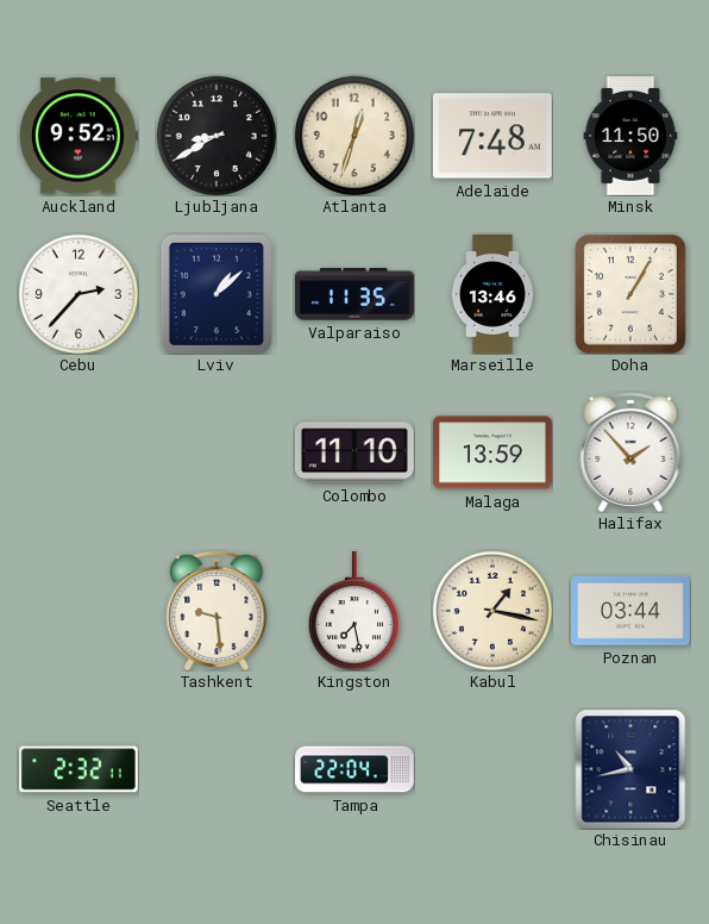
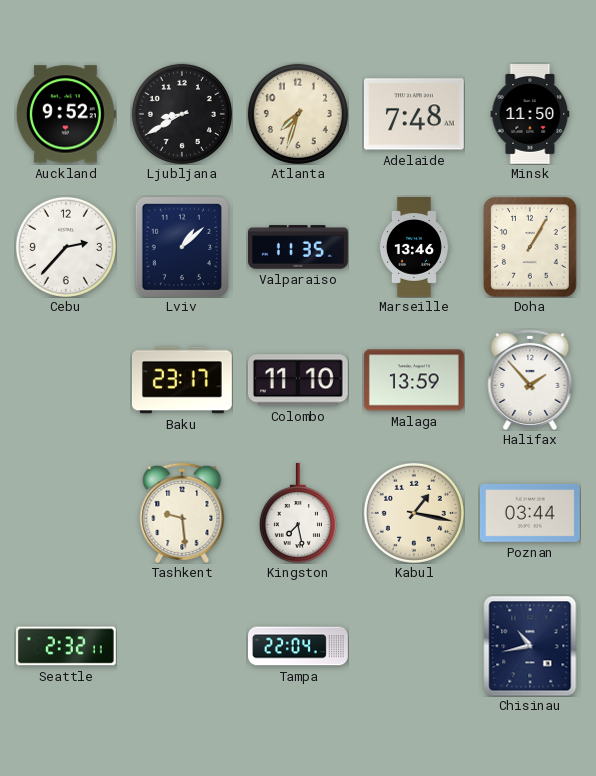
Atlanta: 12:33 -> 7:33
Baku: none -> 23:17
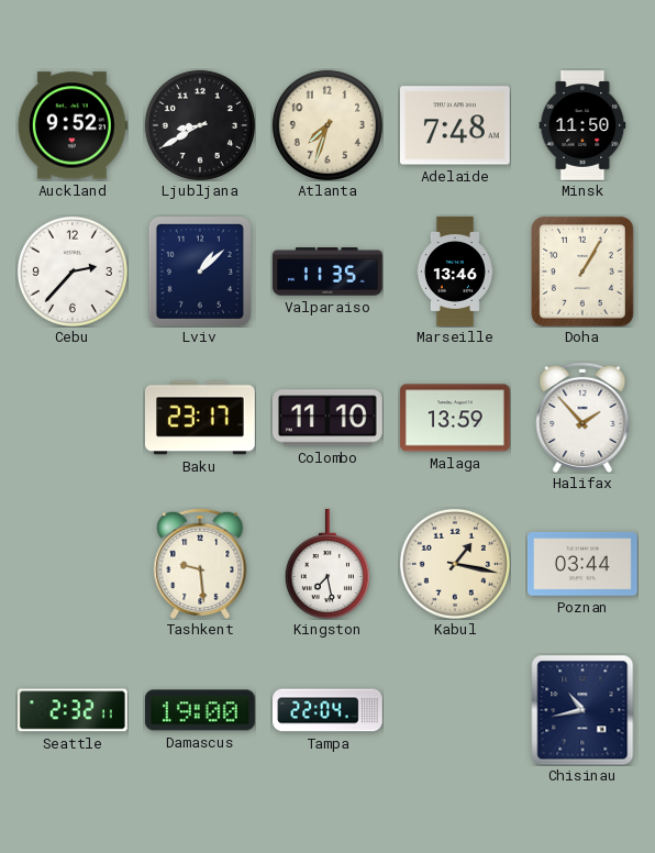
Damascus: none -> 19:00
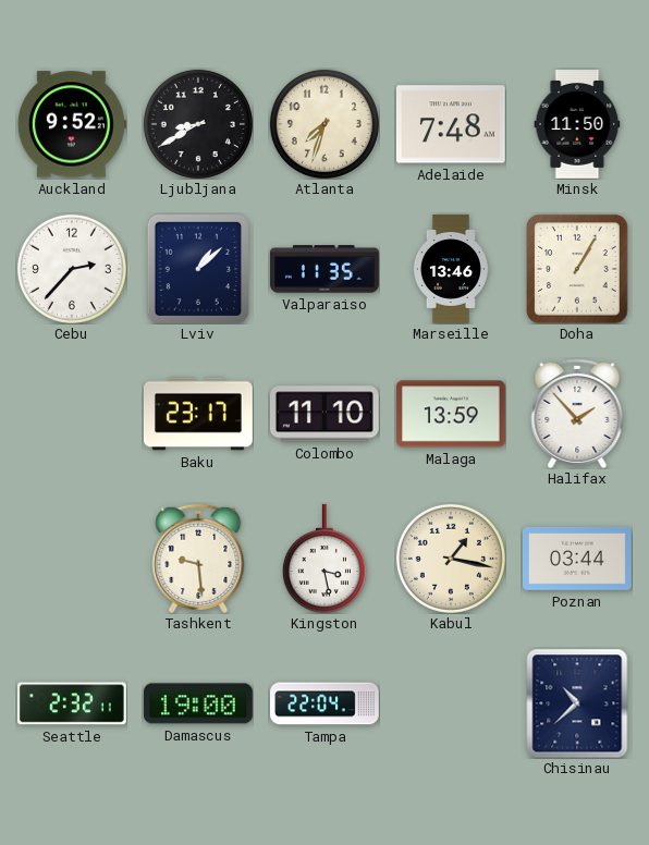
Kingston: 7:28 -> 3:28
Chisinau: 10:43 -> 10:38
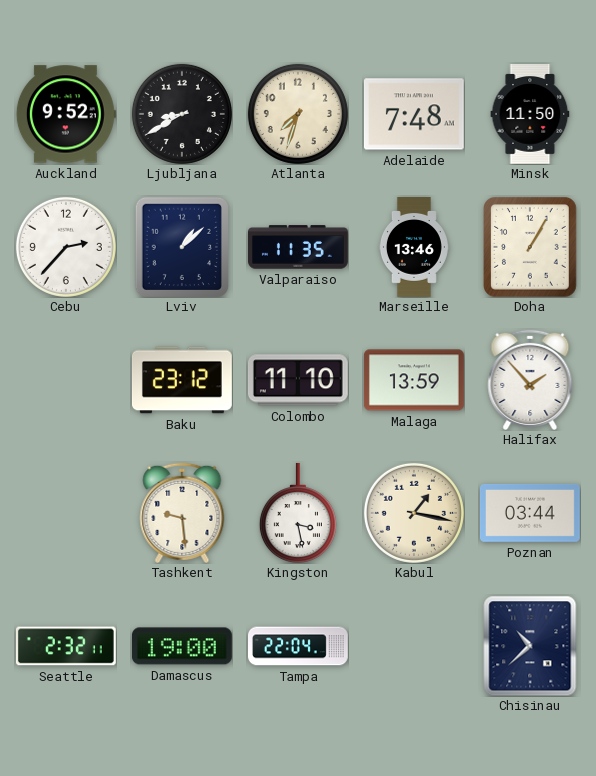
Baku: 23:17 -> 23:12
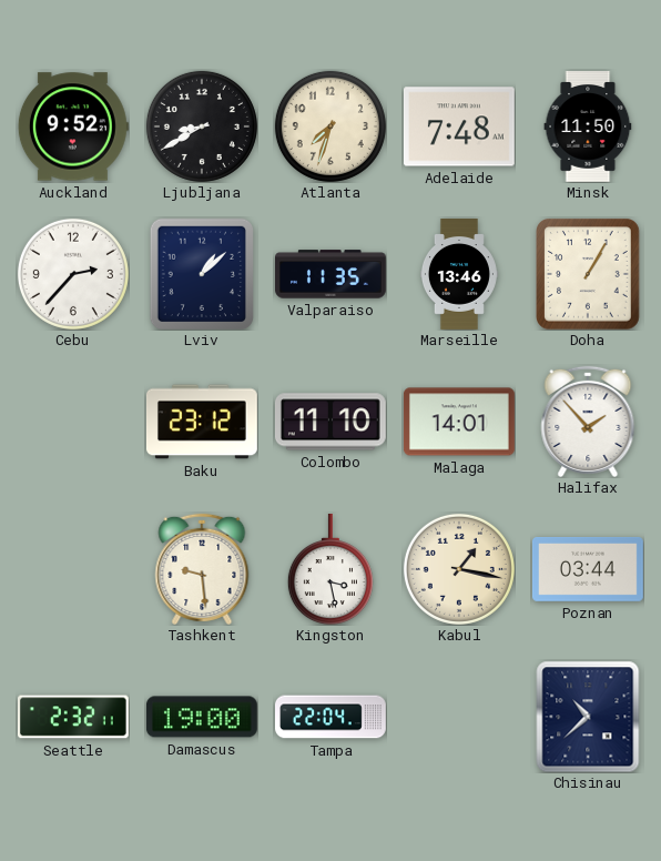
Malaga: 13:59 -> 14:01
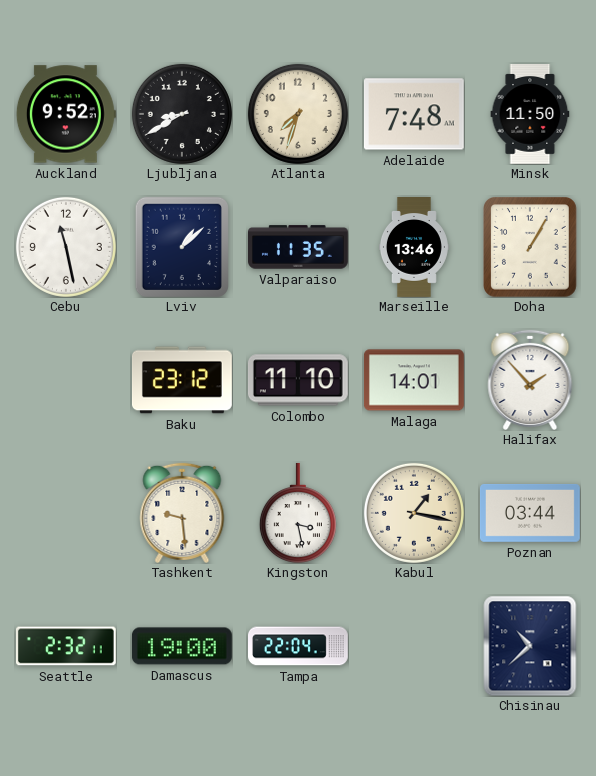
Cebu: 2:37 -> 11:28
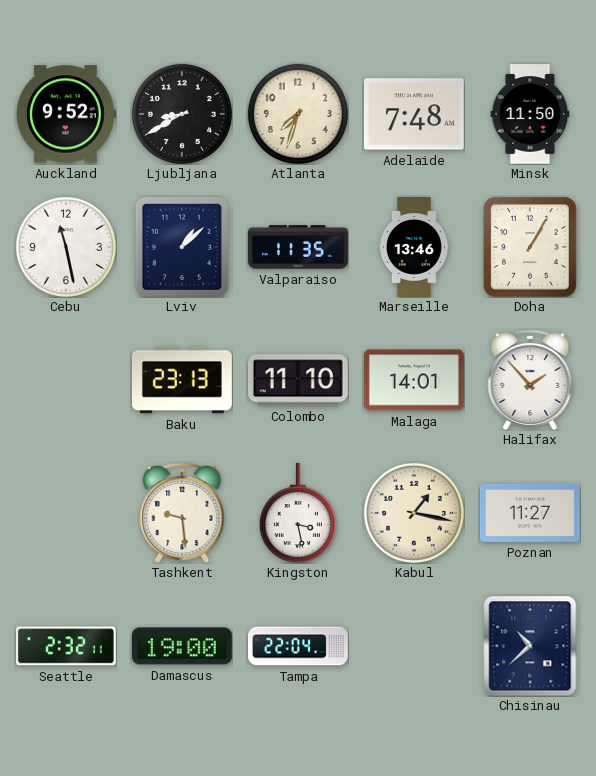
Baku: 23:12 -> 23:13
Poznan: 03:44 -> 11:27
